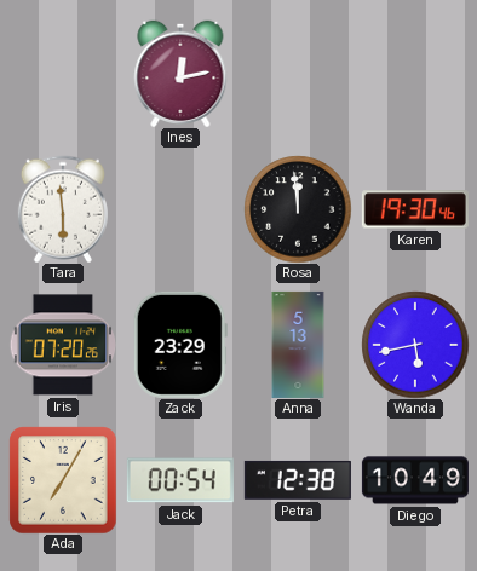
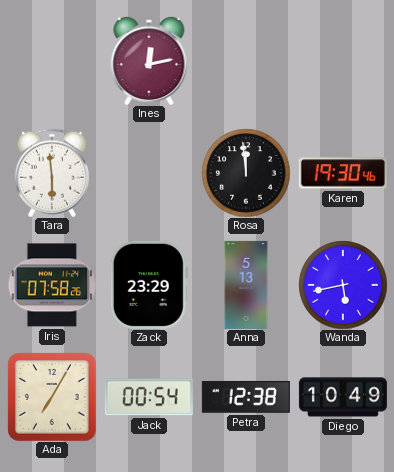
Iris: 07:20 -> 07:58
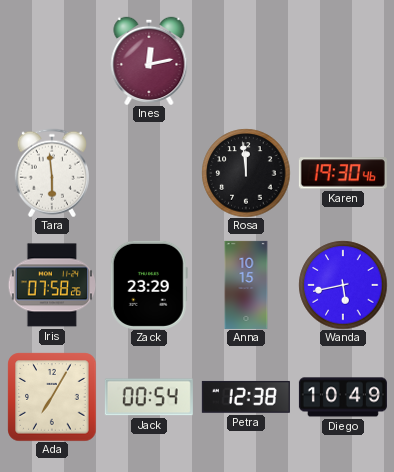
Anna: 5:13 -> 10:15
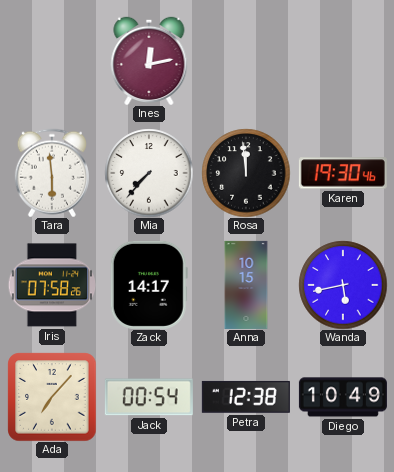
Mia: none -> 7:37
Zack: 23:29 -> 14:17
Ada: 7:05 -> 7:07
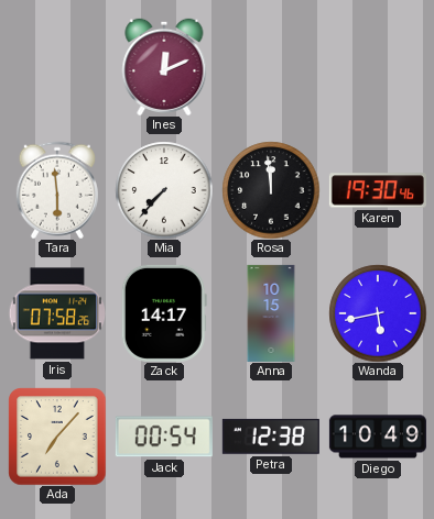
Ines: 12:13 -> 12:11
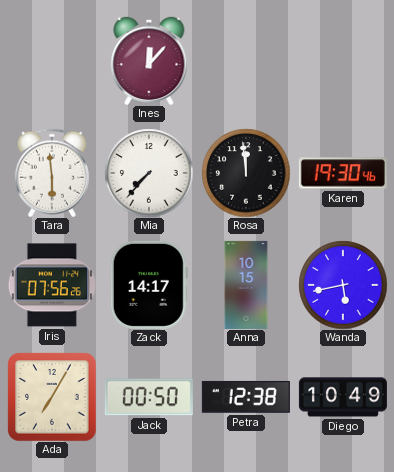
Ines: 12:11 -> 12:07
Iris: 07:58 -> 07:56
Ada: 7:07 -> 7:05
Jack: 00:54 -> 00:50
